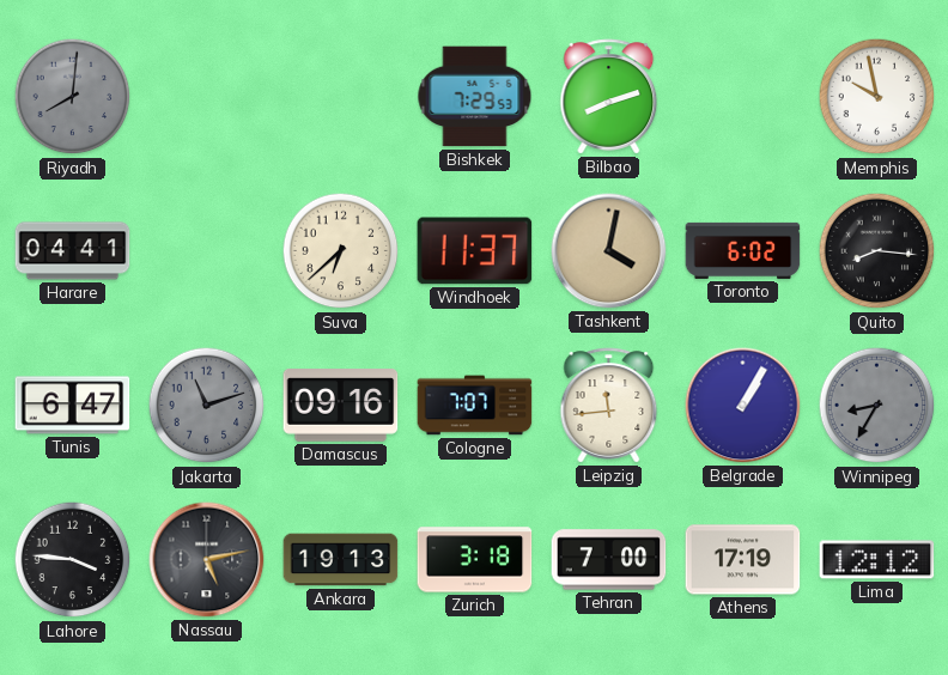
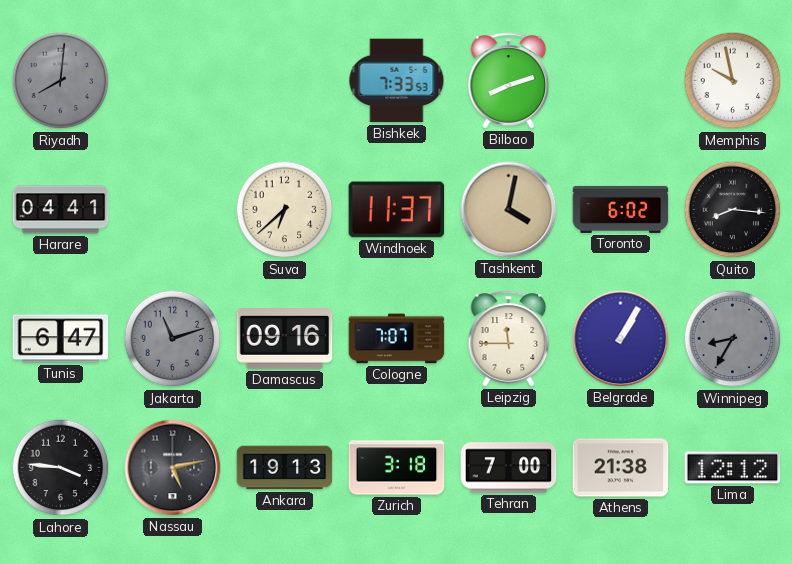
Bishkek: 7:29 -> 7:33
Leipzig: 11:44 -> 11:45
Athens: 17:19 -> 21:38
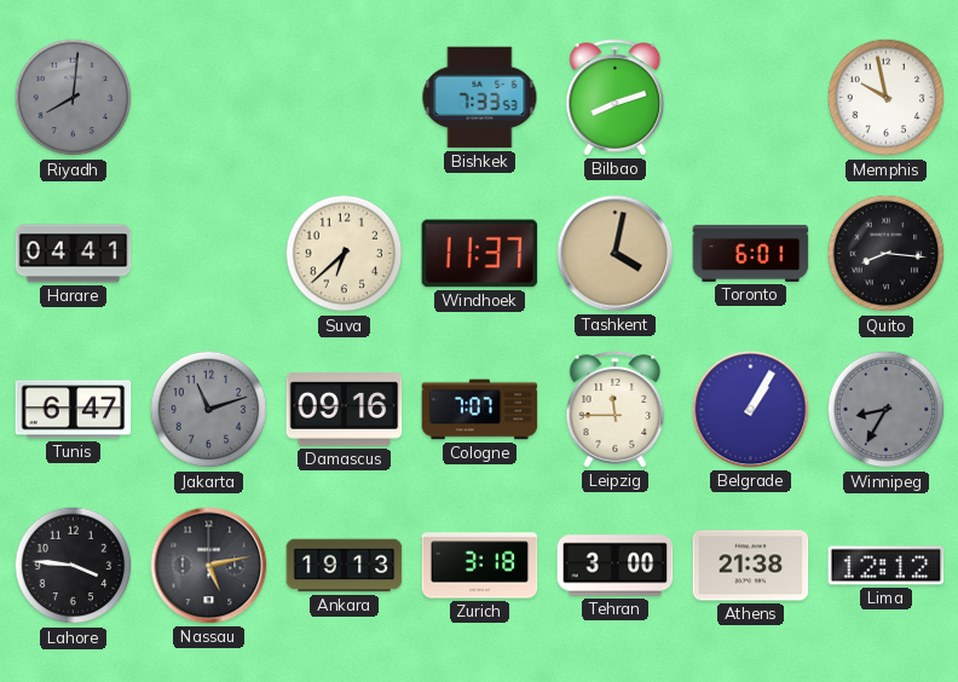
Toronto: 6:02 -> 6:01
Tehran: 7:00 -> 3:00
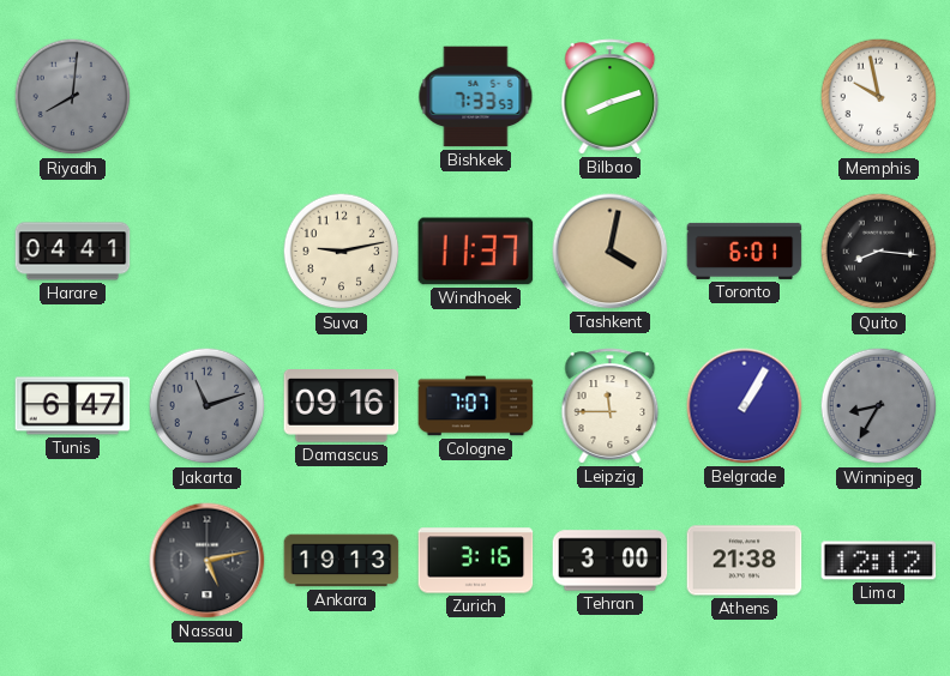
Suva: 6:38 -> 9:13
Lahore: 3:46 -> none
Zurich: 3:18 -> 3:16
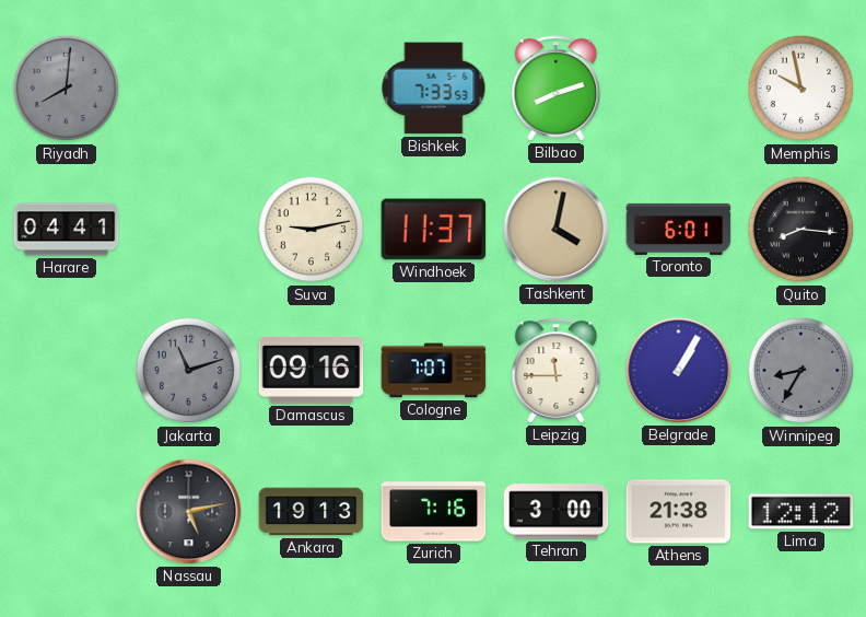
Tunis: 6:47 -> none
Zurich: 3:16 -> 7:16
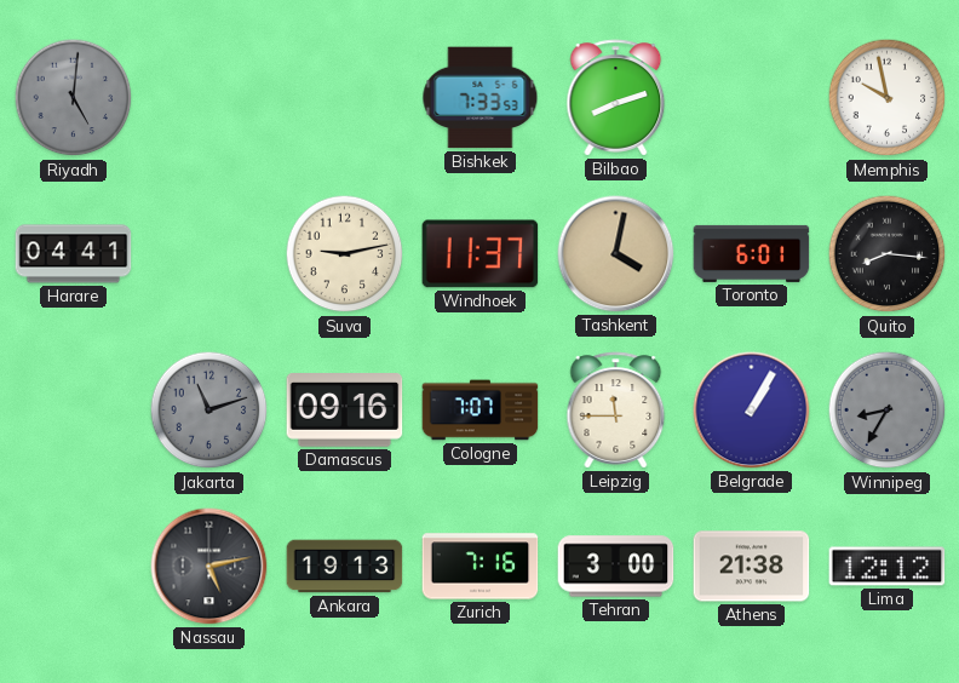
Riyadh: 8:01 -> 5:01
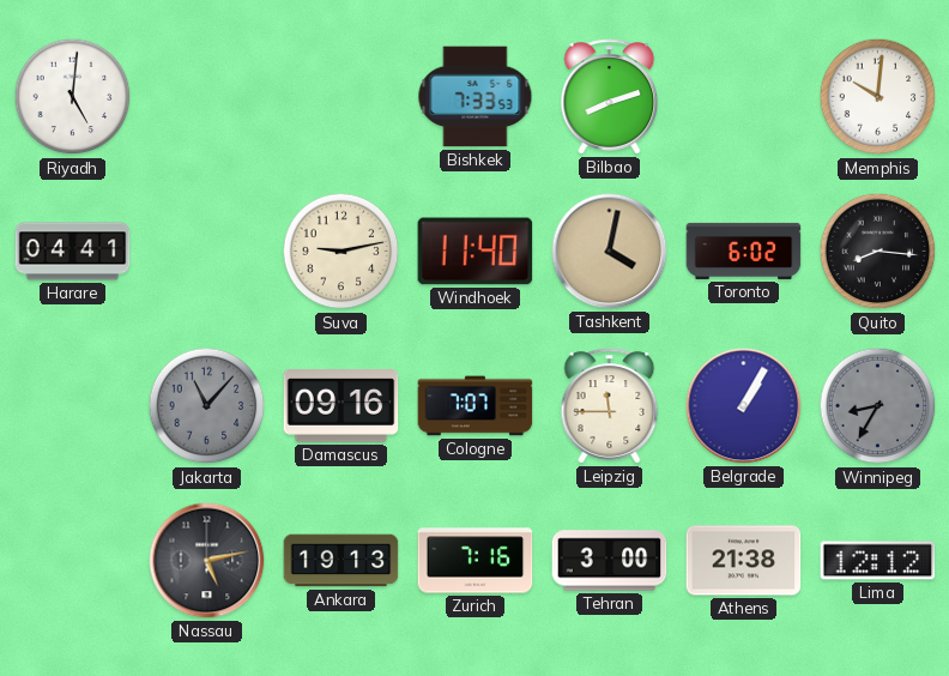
Riyadh dial: grey -> white
Memphis: 9:58 -> 10:01
Windhoek: 11:37 -> 11:40
Toronto: 6:01 -> 6:02
Jakarta: 11:12 -> 11:07
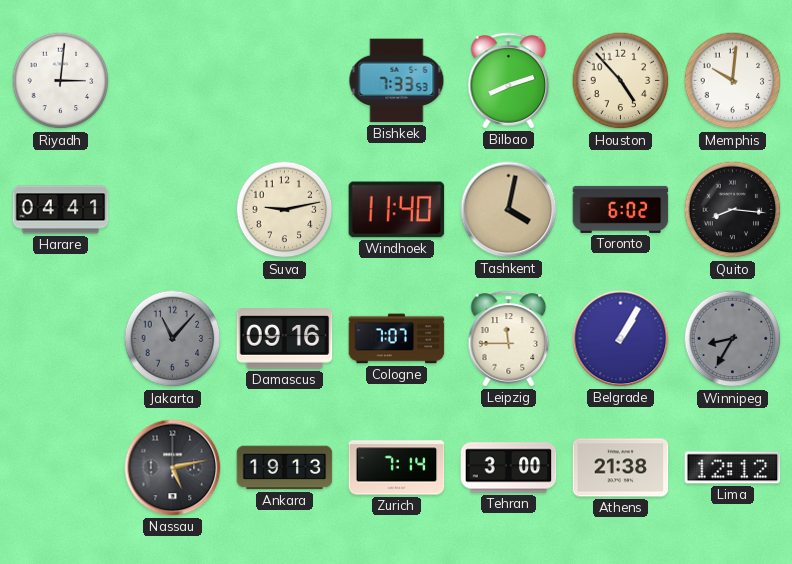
Riyadh: 5:01 -> 3:01
Houston: none -> 4:53
Zurich: 7:16 -> 7:14
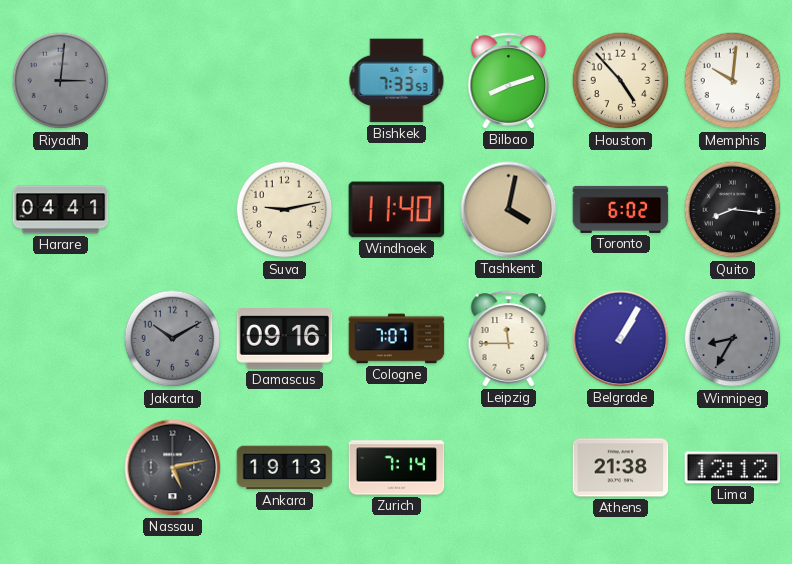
Riyadh dial: white -> grey
Jakarta: 11:07 -> 10:10
Tehran: 3:00 -> none
